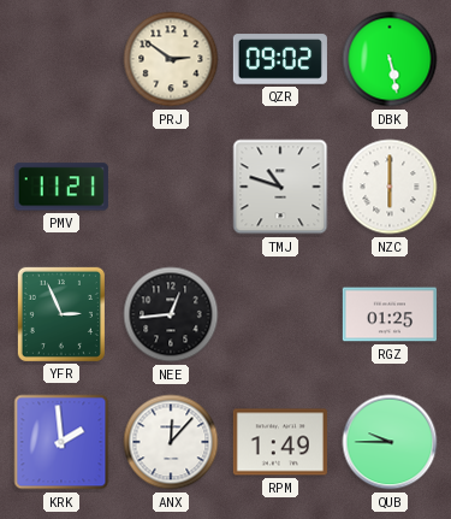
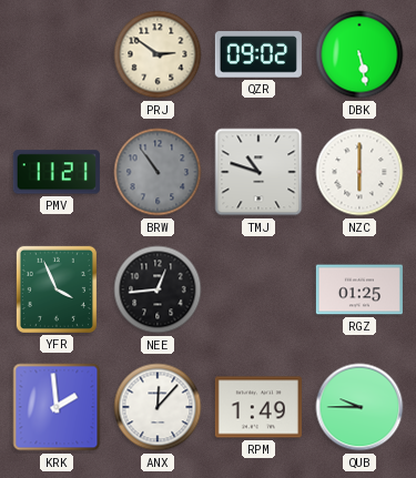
BRW: none -> 10:54
YFR: 2:56 -> 3:56
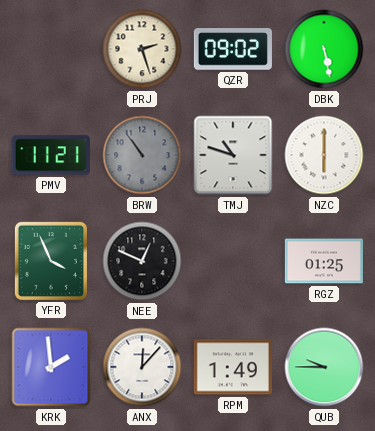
PRJ: 2:51 -> 2:27
NEE: 12:44 -> 12:49
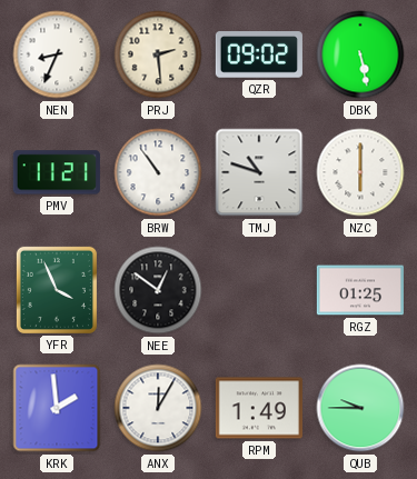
NEN: none -> 8:34
PRJ: 2:27 -> 2:29
BRW dial: grey -> white
NEE: 12:49 -> 12:51
ANX: 12:07 -> 12:05
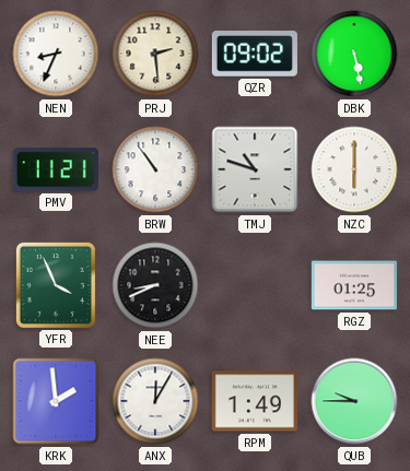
NEE: 12:51 -> 8:41
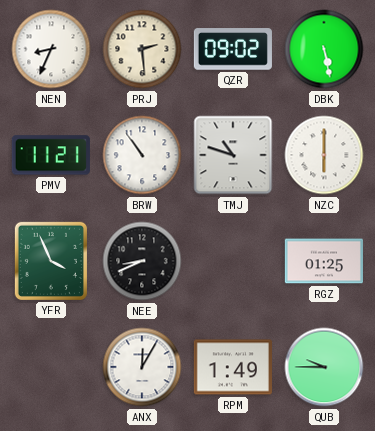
KRK: 1:59 -> none
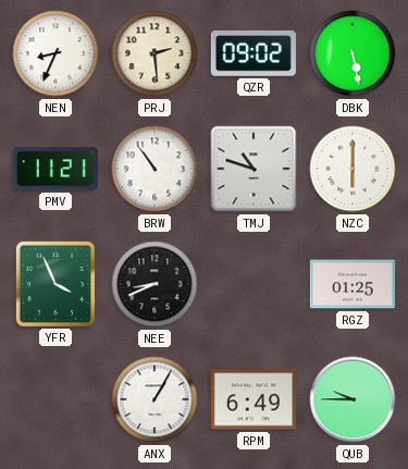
ANX: 12:05 -> 1:05
RPM: 1:49 -> 6:49
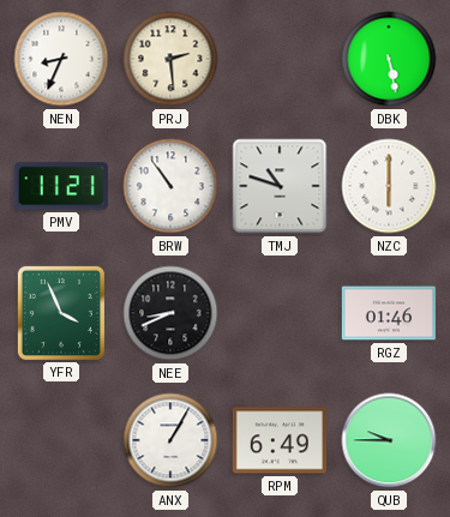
QZR: 09:02 -> none
RGZ: 01:25 -> 01:46
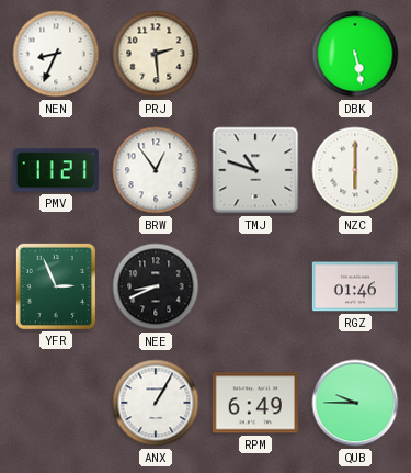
BRW: 10:54 -> 12:54
YFR: 3:56 -> 2:56
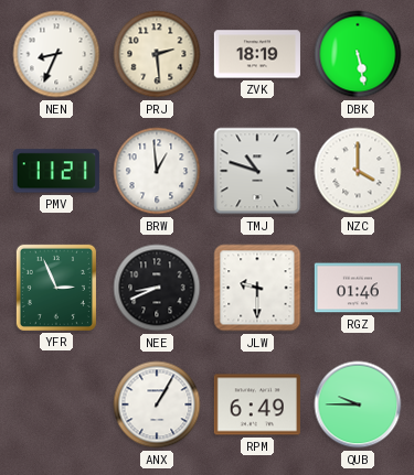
ZVK: none -> 18:19
BRW: 12:54 -> 12:59
NZC: 6:00 -> 4:00
JLW: none -> 9:30
